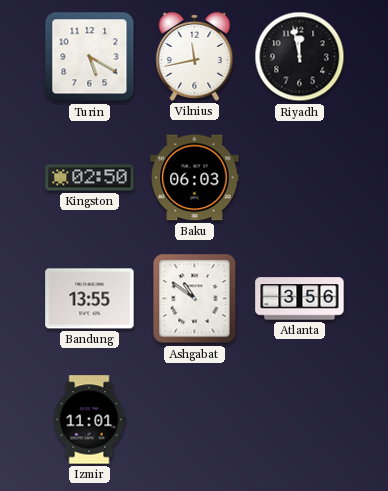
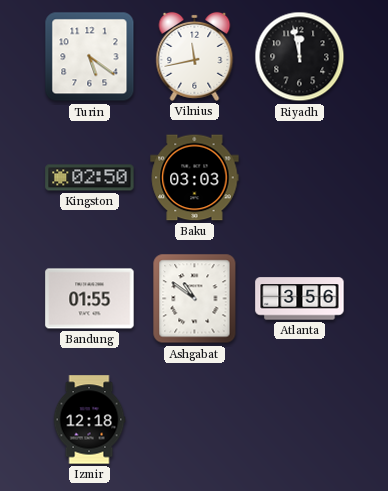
Turin: 5:20 -> 5:21
Baku: 06:03 -> 03:03
Bandung: 13:55 -> 01:55
Izmir: 11:01 -> 12:18
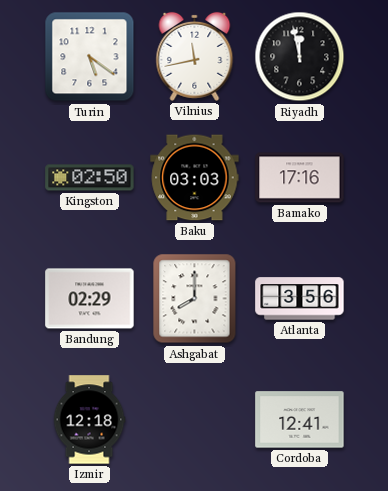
Bamako: none -> 17:16
Bandung: 01:55 -> 02:29
Ashgabat: 10:51 -> 8:00
Cordoba: none -> 12:41
